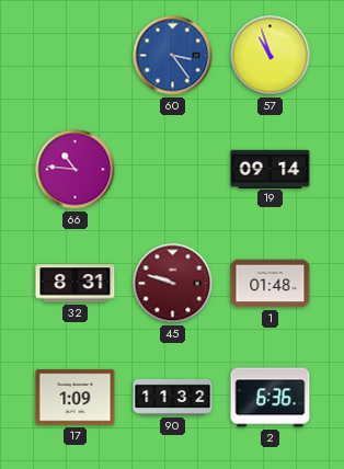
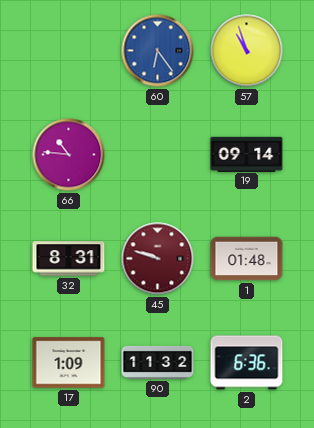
60: 3:24 -> 6:24
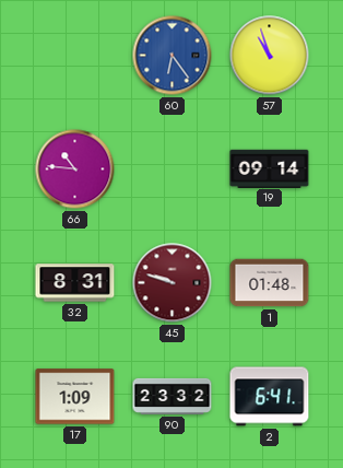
90: 11:32 -> 23:32
2: 6:36 -> 6:41
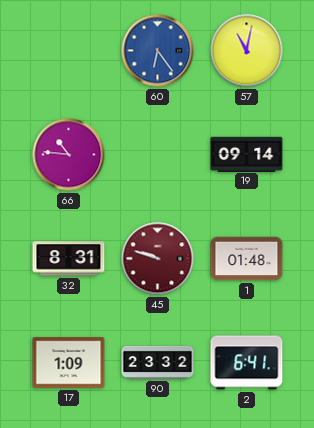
57: 10:57 -> 11:02
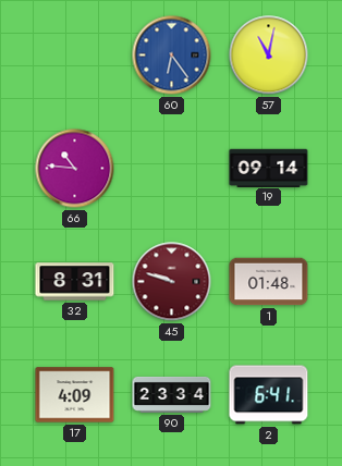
17: 1:09 -> 4:09
90: 23:32 -> 23:34
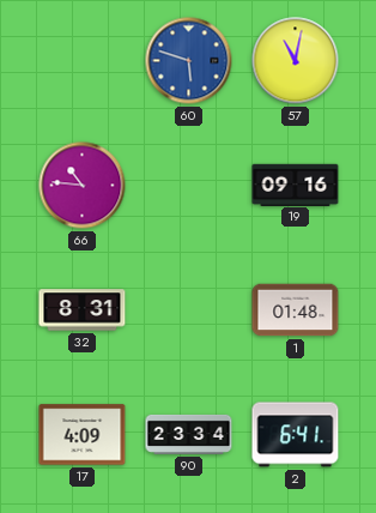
60: 6:24 -> 5:48
19: 09:14 -> 09:16
45: 9:48 -> none
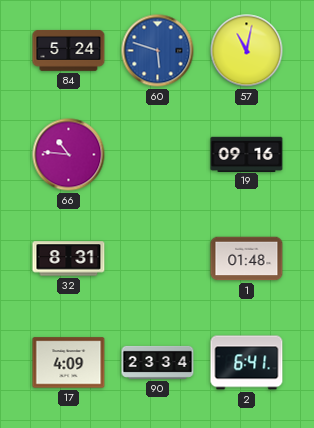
84: none -> 5:24
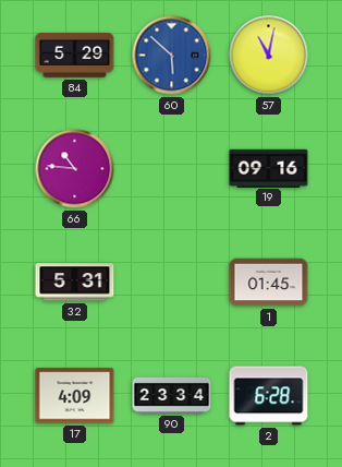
84: 5:24 -> 5:29
60: 5:48 -> 5:52
32: 8:31 -> 5:31
1: 01:48 -> 01:45
2: 6:41 -> 6:28
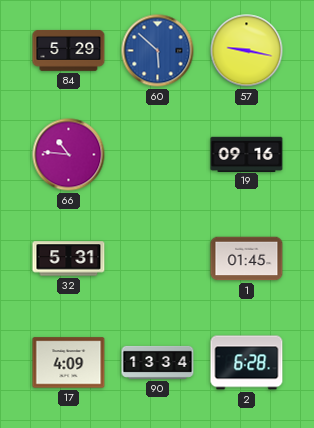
57: 11:02 -> 9:17
90: 23:34 -> 13:34
